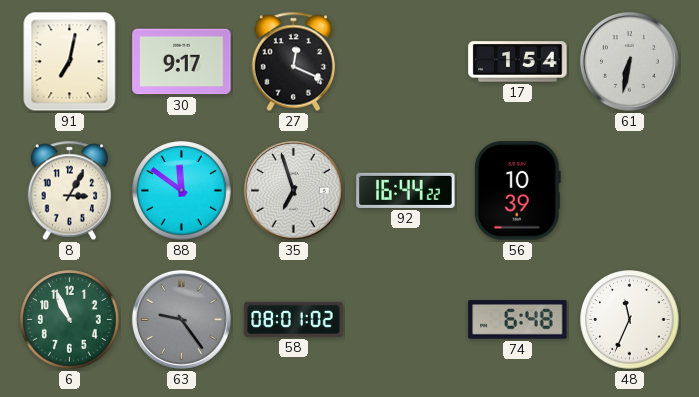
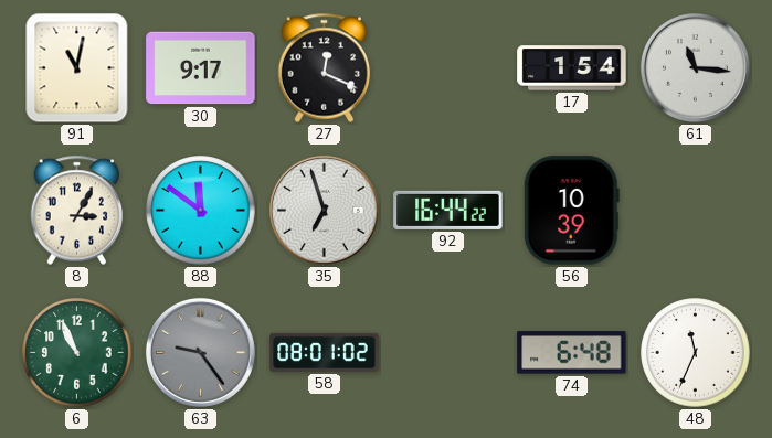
91: 7:02 -> 11:02
61: 6:32 -> 11:16
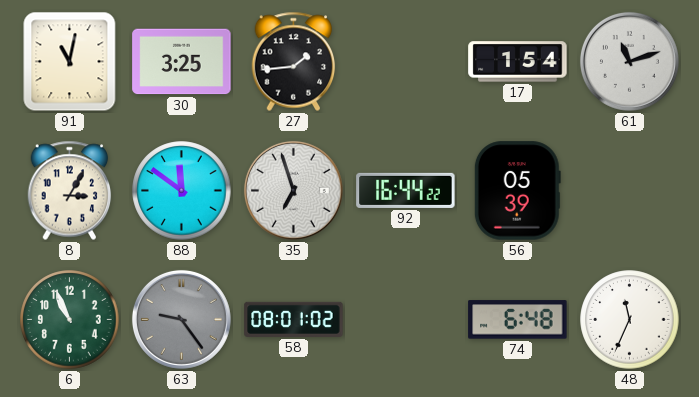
30: 9:17 -> 3:25
27: 12:19 -> 1:44
61: 11:16 -> 11:12
56: 10:39 -> 05:39
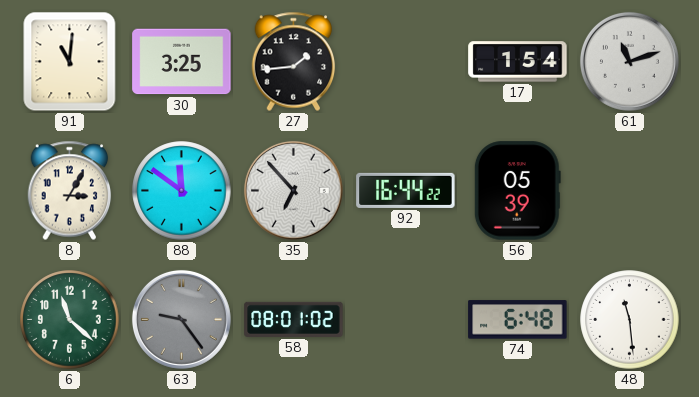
91: 11:02 -> 11:01
35: 6:57 -> 6:53
6: 10:56 -> 11:22
48: 11:34 -> 11:29
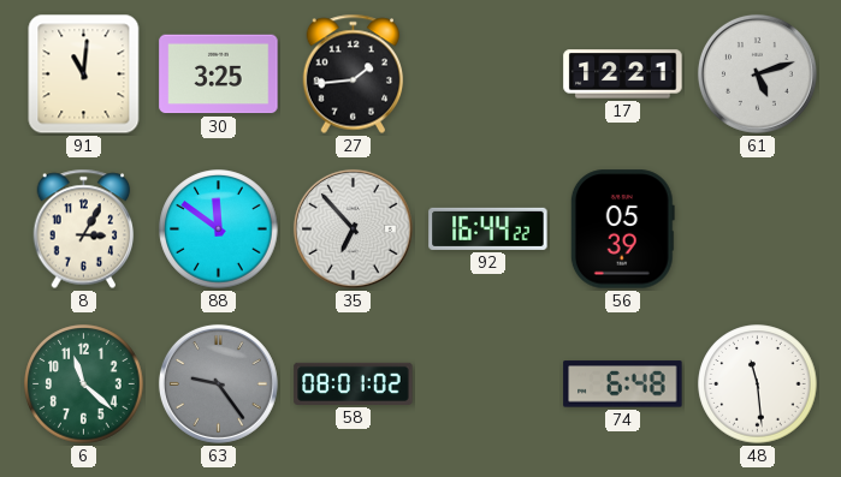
17: 1:54 -> 12:21
61: 11:12 -> 5:12
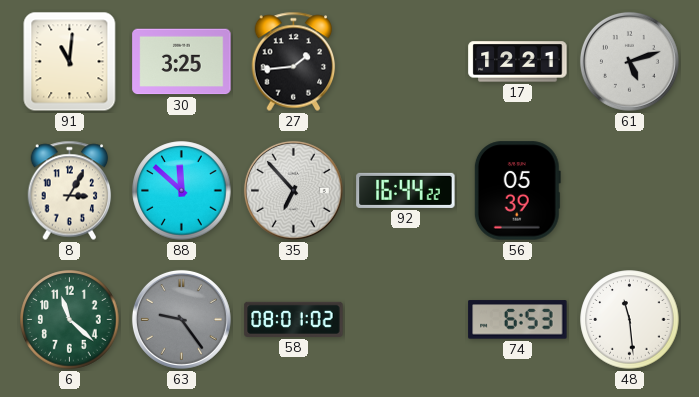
88: 11:51 -> 11:52
74: 6:48 -> 6:53
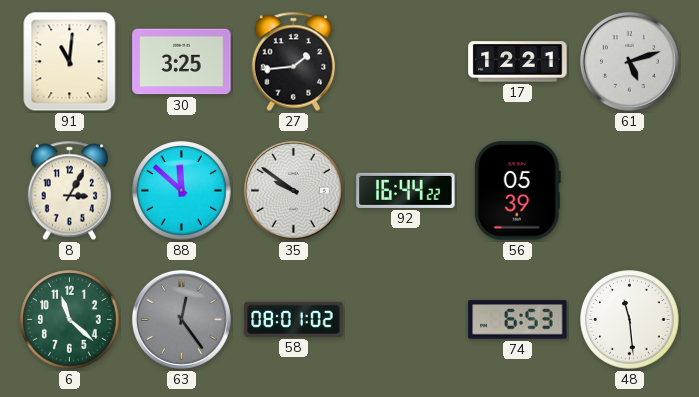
35: 6:53 -> 9:51
63: 9:24 -> 12:24
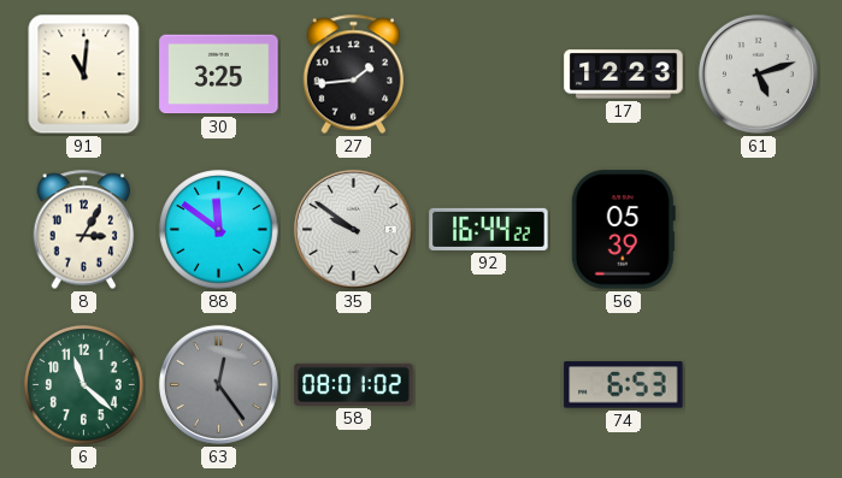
17: 12:21 -> 12:23
88: 11:52 -> 11:51
48: 11:29 -> none
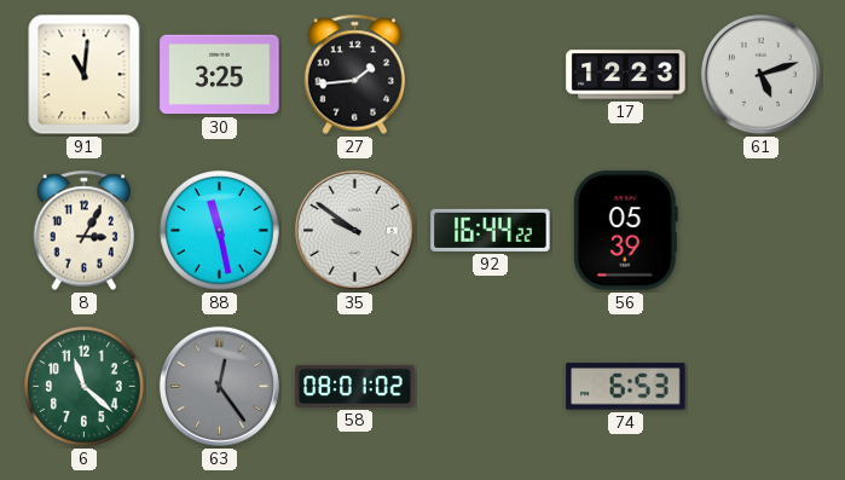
88: 11:51 -> 11:28
